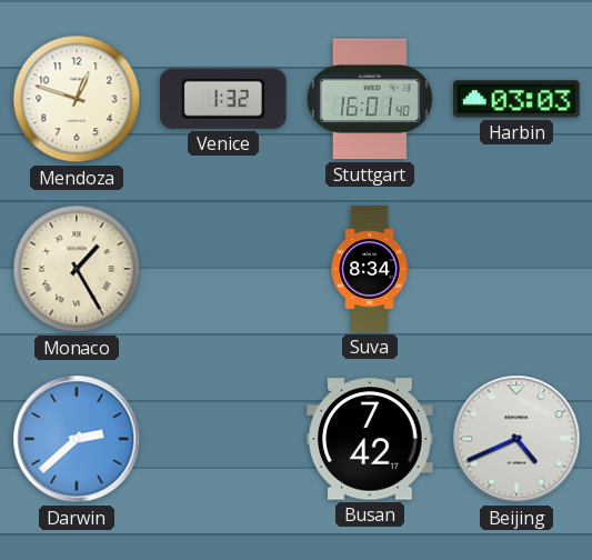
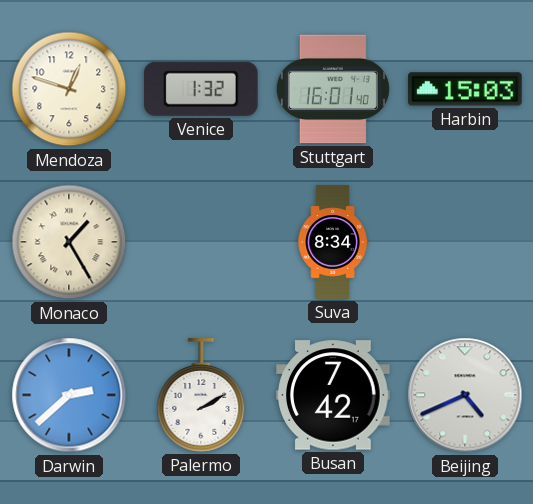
Harbin: 03:03 -> 15:03
Palermo: none -> 2:10
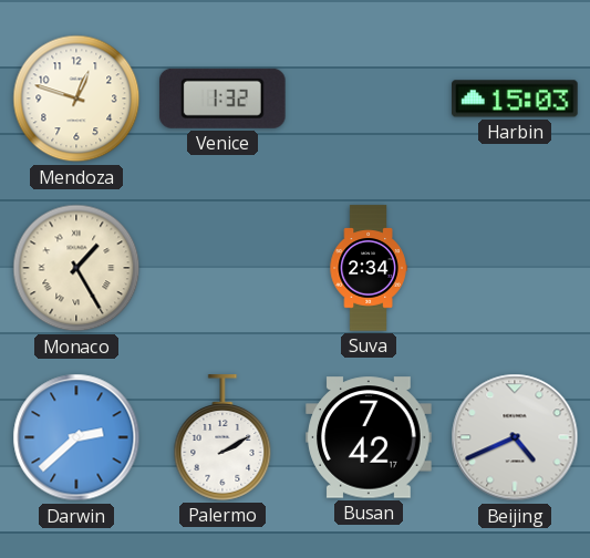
Stuttgart: 16:01 -> none
Suva: 8:34 -> 2:34
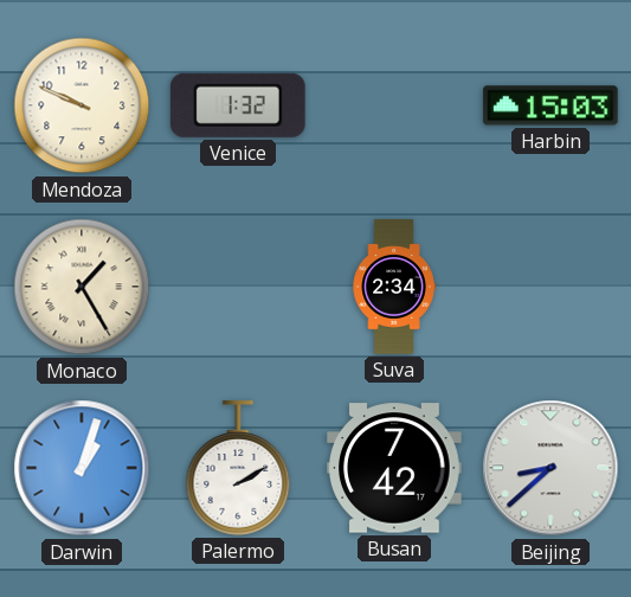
Mendoza: 12:48 -> 9:49
Darwin: 2:38 -> 1:03
Beijing: 4:41 -> 8:38
